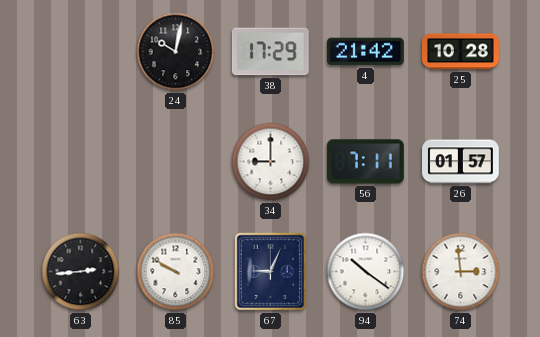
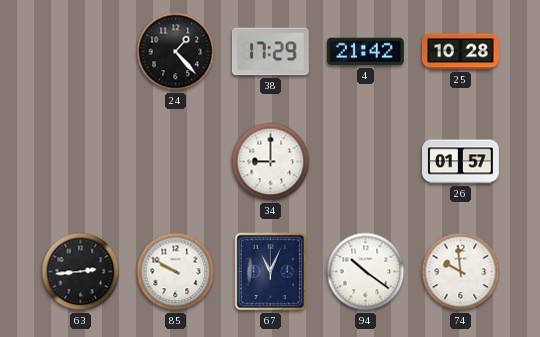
24: 10:02 -> 1:23
56: 7:11 -> none
67: 9:04 -> 11:04
74: 2:59 -> 9:59
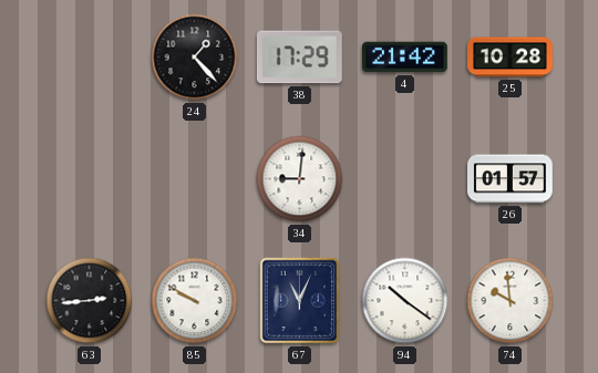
34: 9:00 -> 9:01
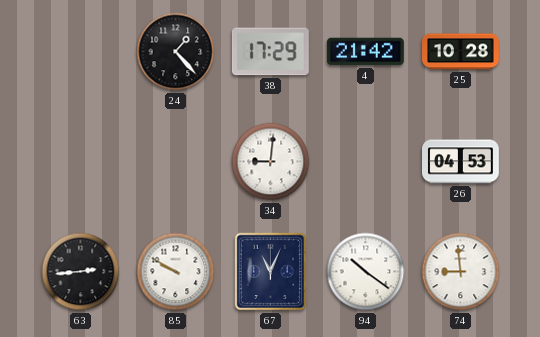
26: 01:57 -> 04:53
74: 9:59 -> 8:59
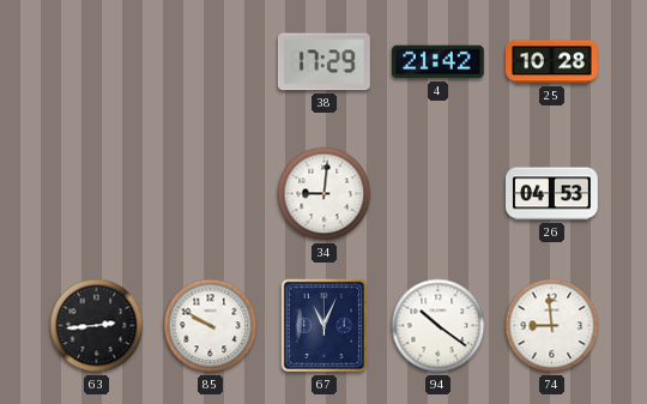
24: 1:23 -> none
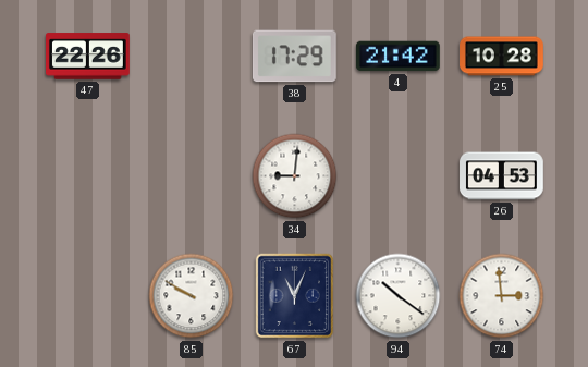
47: none -> 22:26
63: 2:44 -> none
74: 8:59 -> 2:59
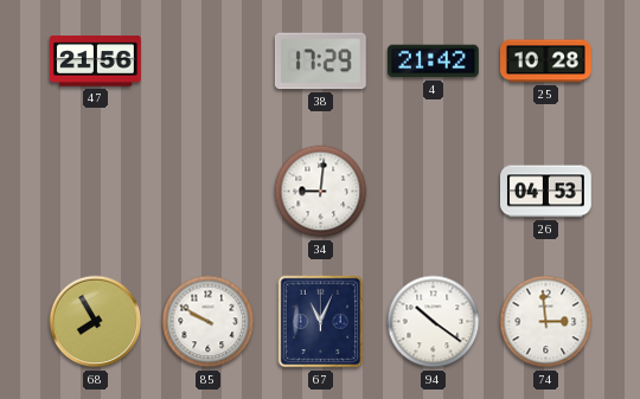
47: 22:26 -> 21:56
68: none -> 7:55
